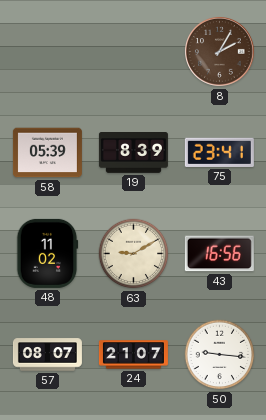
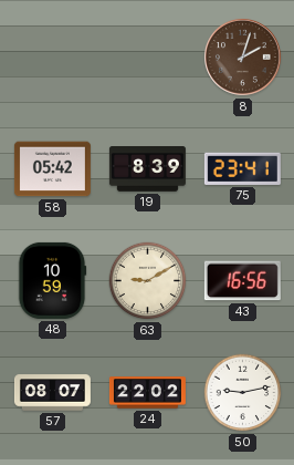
8: 2:05 -> 2:03
58: 05:39 -> 05:42
48: 11:02 -> 10:59
24: 21:07 -> 22:02
50: 9:16 -> 9:13
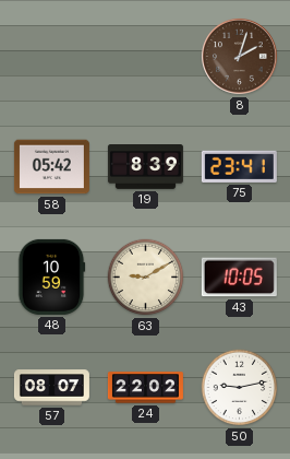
43: 16:56 -> 10:05
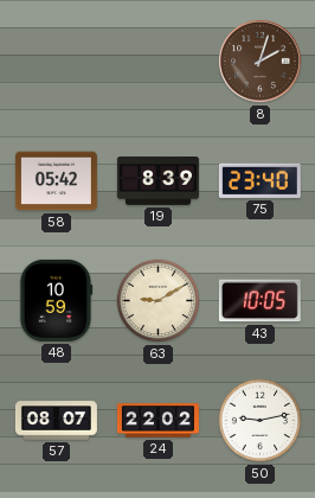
75: 23:41 -> 23:40
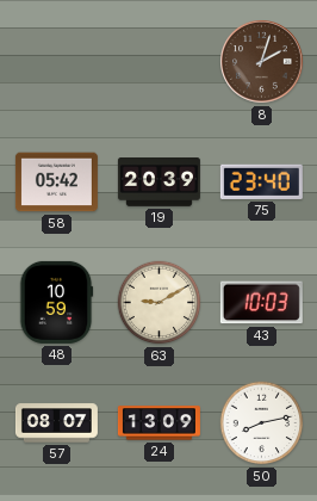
19: 8:39 -> 20:39
43: 10:05 -> 10:03
24: 22:02 -> 13:09
50: 9:13 -> 8:13
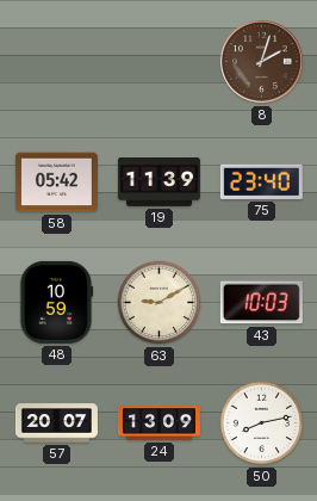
19: 20:39 -> 11:39
57: 08:07 -> 20:07
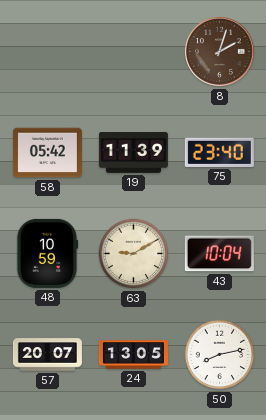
43: 10:03 -> 10:04
24: 13:09 -> 13:05
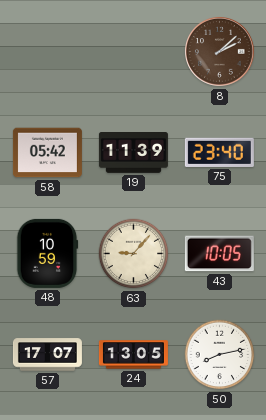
8: 2:03 -> 2:08
63: 9:10 -> 9:07
43: 10:04 -> 10:05
57: 20:07 -> 17:07
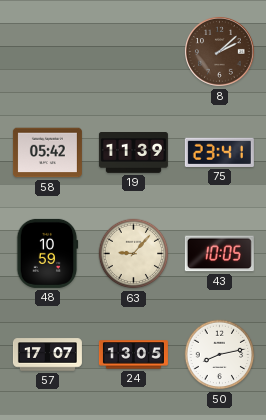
75: 23:40 -> 23:41
